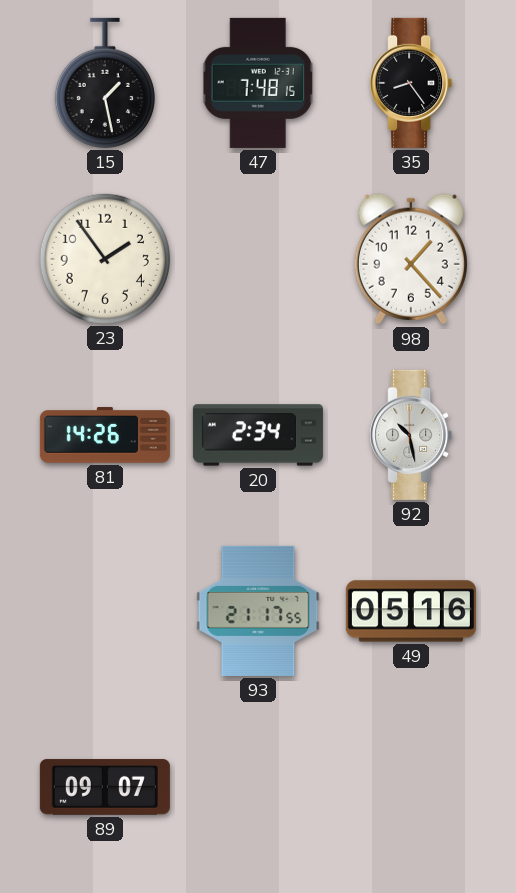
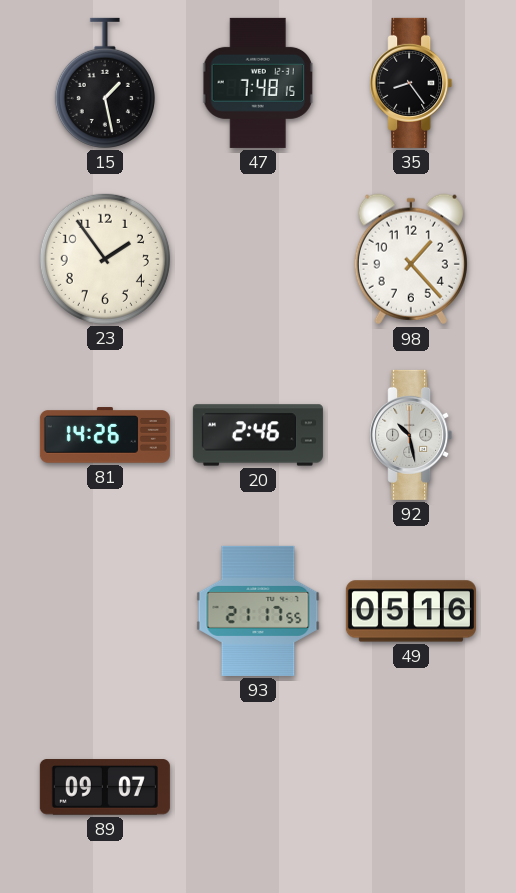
20: 2:34 -> 2:46
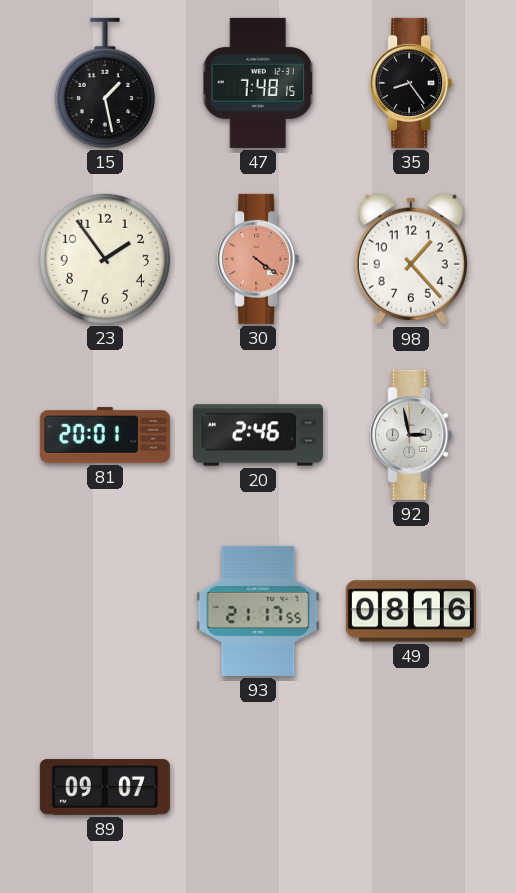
30: none -> 4:21
81: 14:26 -> 20:01
92: 10:28 -> 2:58
49: 05:16 -> 08:16
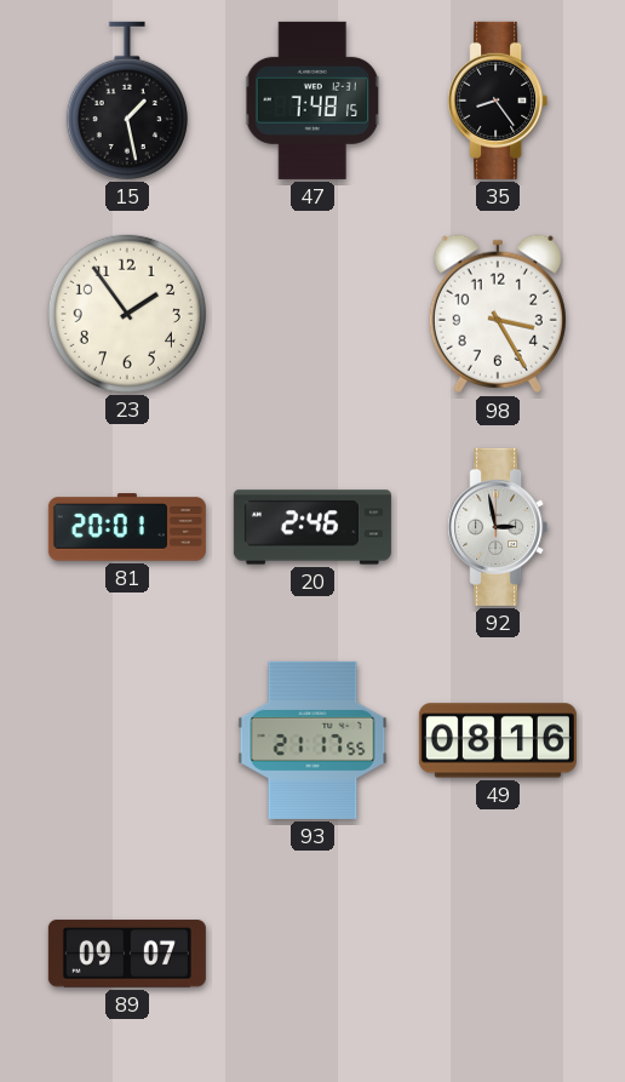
30: 4:21 -> none
98: 1:23 -> 3:25
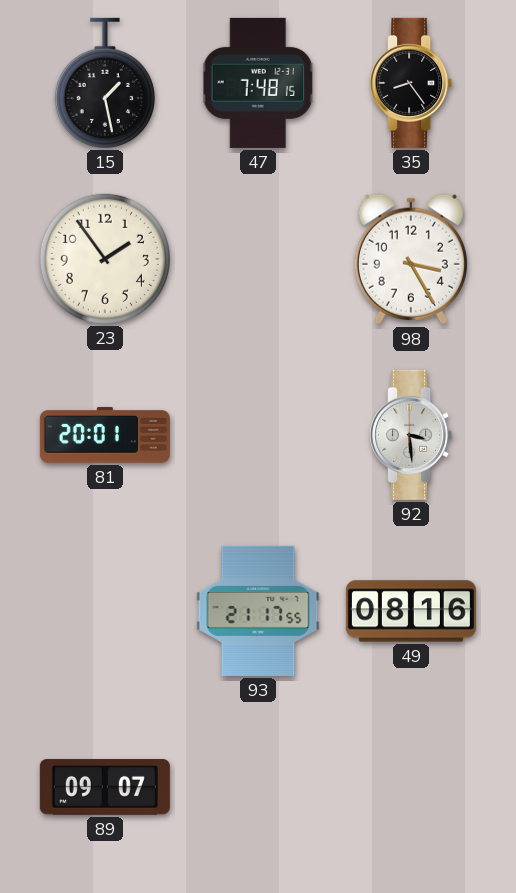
20: 2:46 -> none
92: 2:58 -> 3:29
